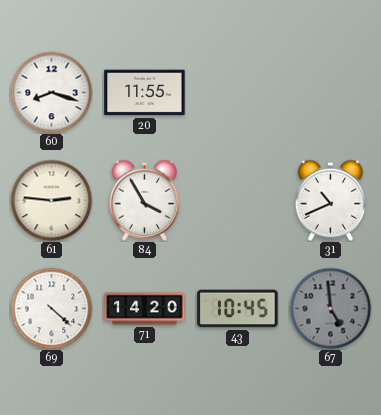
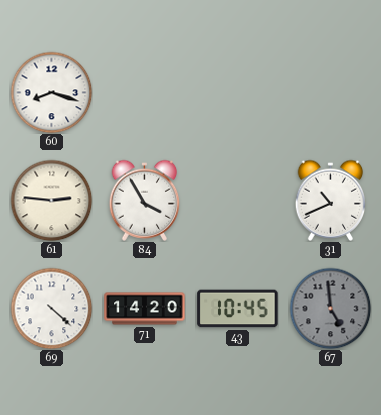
20: 11:55 -> none
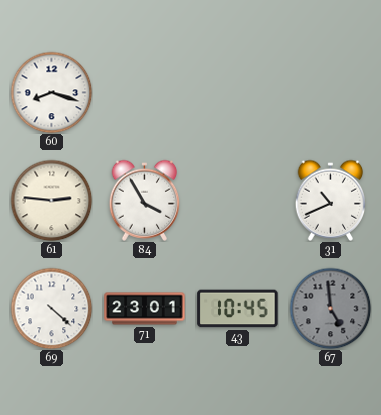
71: 14:20 -> 23:01
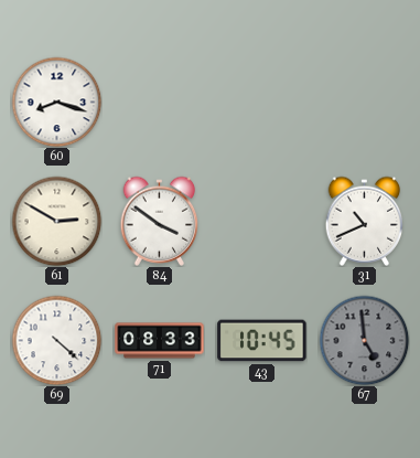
61: 2:46 -> 2:50
84: 3:55 -> 3:51
71: 23:01 -> 08:33
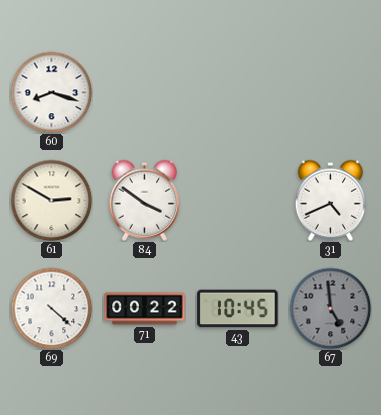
31: 10:41 -> 4:41
71: 08:33 -> 00:22
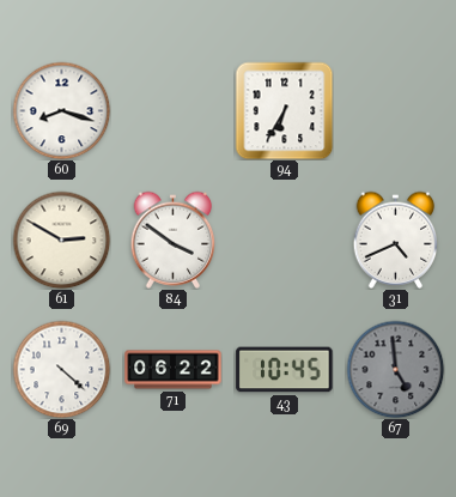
94: none -> 6:35
71: 00:22 -> 06:22
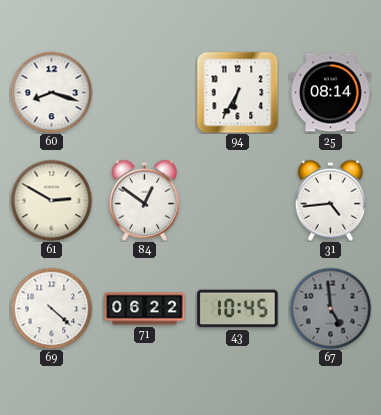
25: none -> 08:14
84: 3:51 -> 12:51
31: 4:41 -> 4:44
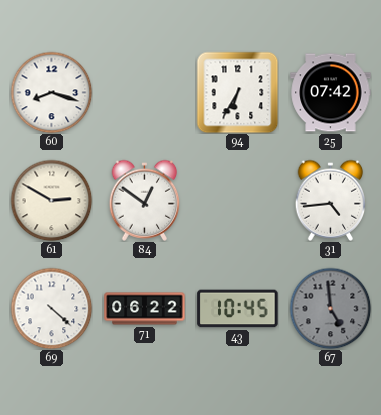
25: 08:14 -> 07:42
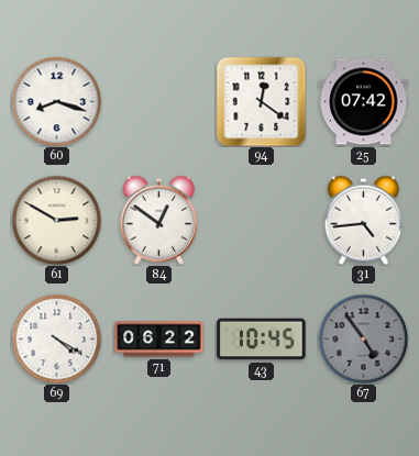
94: 6:35 -> 12:21
69: 4:22 -> 4:20
67: 4:59 -> 4:54
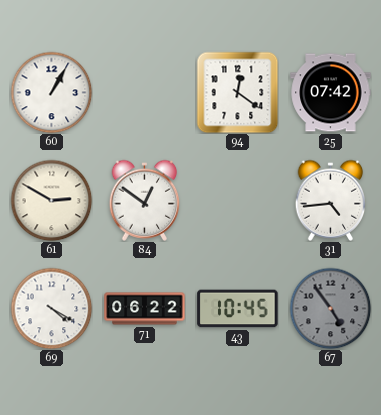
60: 8:18 -> 1:05
